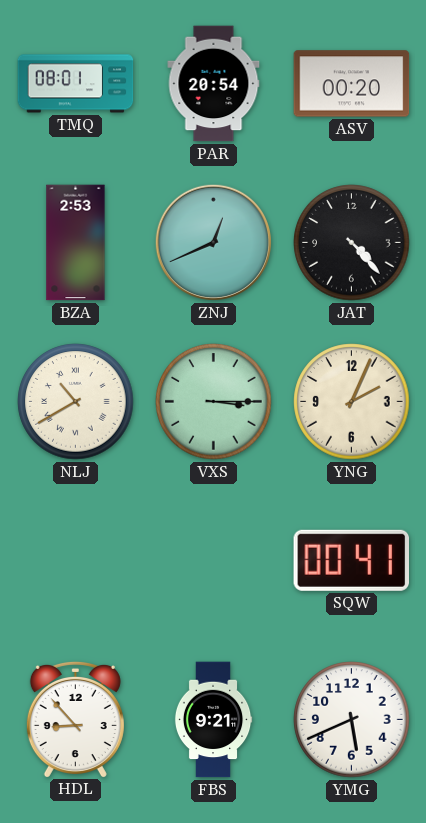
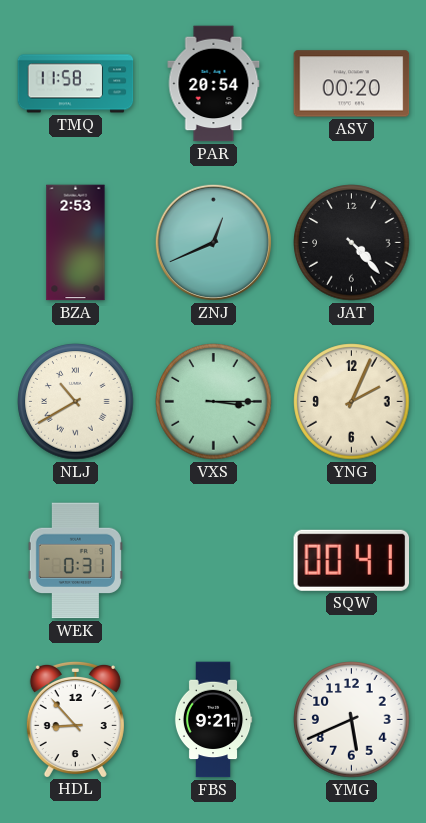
TMQ: 08:01 -> 11:58
WEK: none -> 0:31
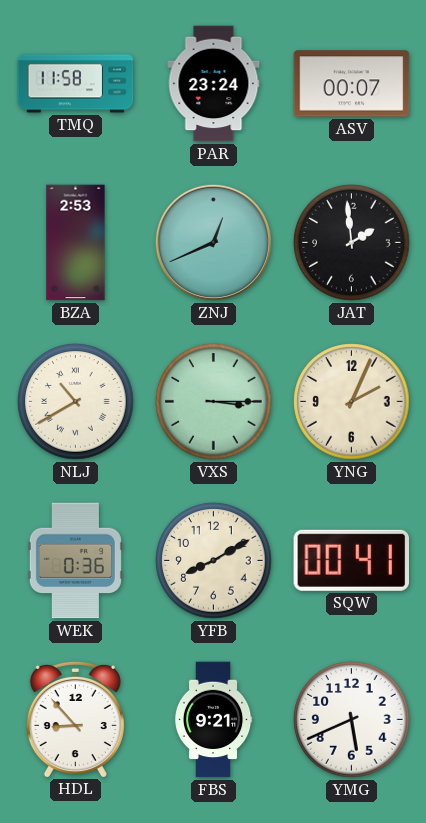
PAR: 20:54 -> 23:24
ASV: 00:20 -> 00:07
JAT: 4:23 -> 1:59
WEK: 0:31 -> 0:36
YFB: none -> 8:10
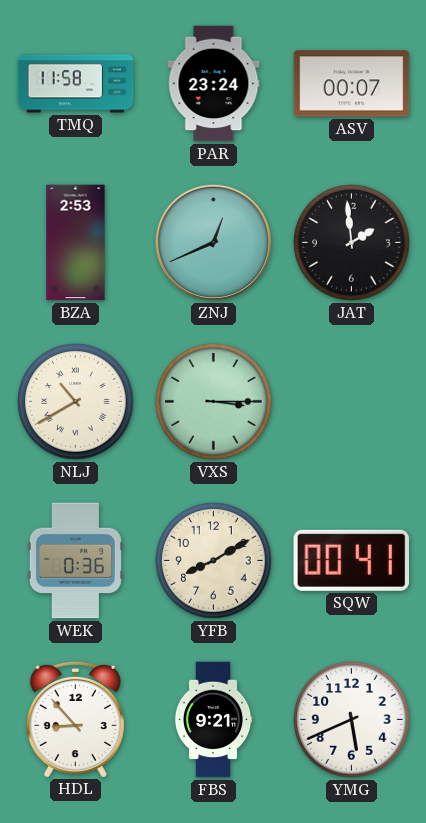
YNG: 2:04 -> none
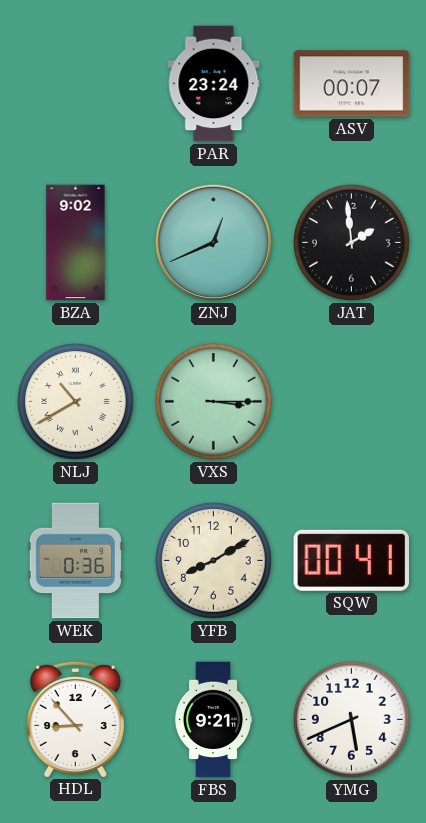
TMQ: 11:58 -> none
BZA: 2:53 -> 9:02
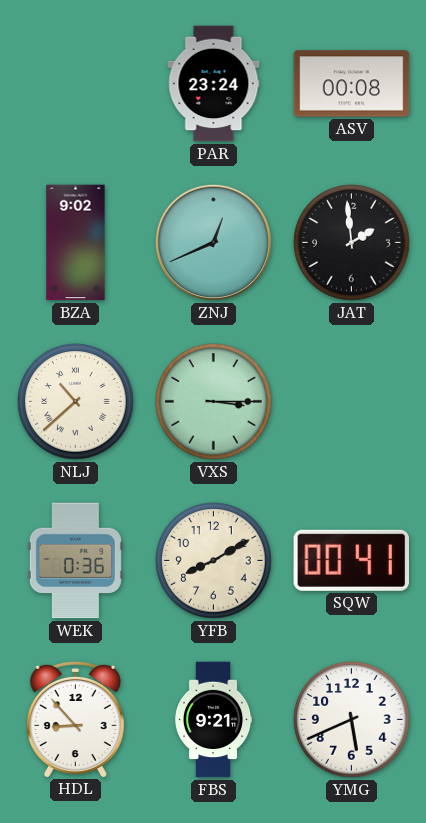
ASV: 00:07 -> 00:08
NLJ: 10:40 -> 10:38
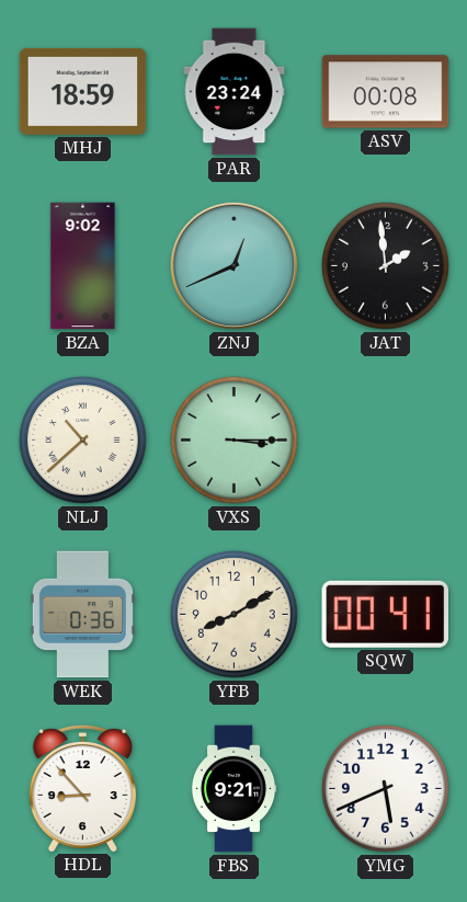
MHJ: none -> 18:59
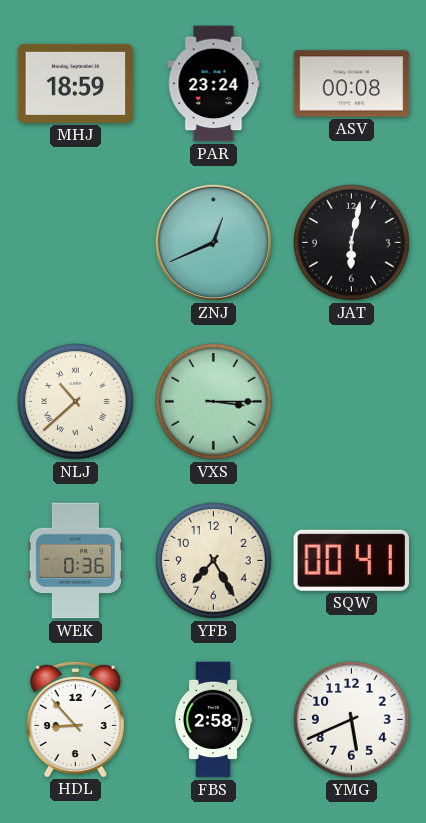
BZA: 9:02 -> none
JAT: 1:59 -> 6:02
YFB: 8:10 -> 7:25
FBS: 9:21 -> 2:58
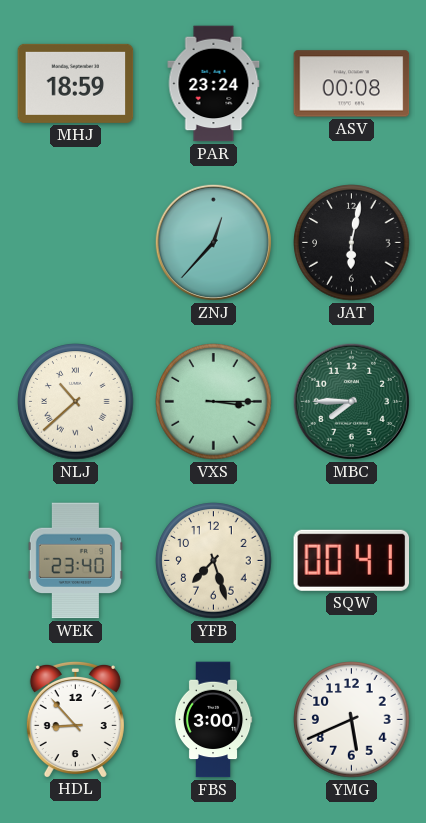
ZNJ: 12:41 -> 12:37
MBC: none -> 7:45
WEK: 0:36 -> 23:40
YFB: 7:25 -> 7:27
FBS: 2:58 -> 3:00
